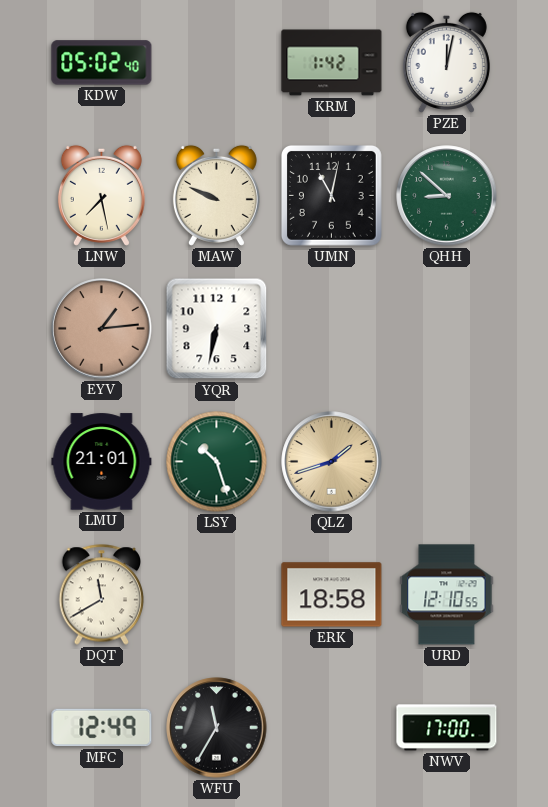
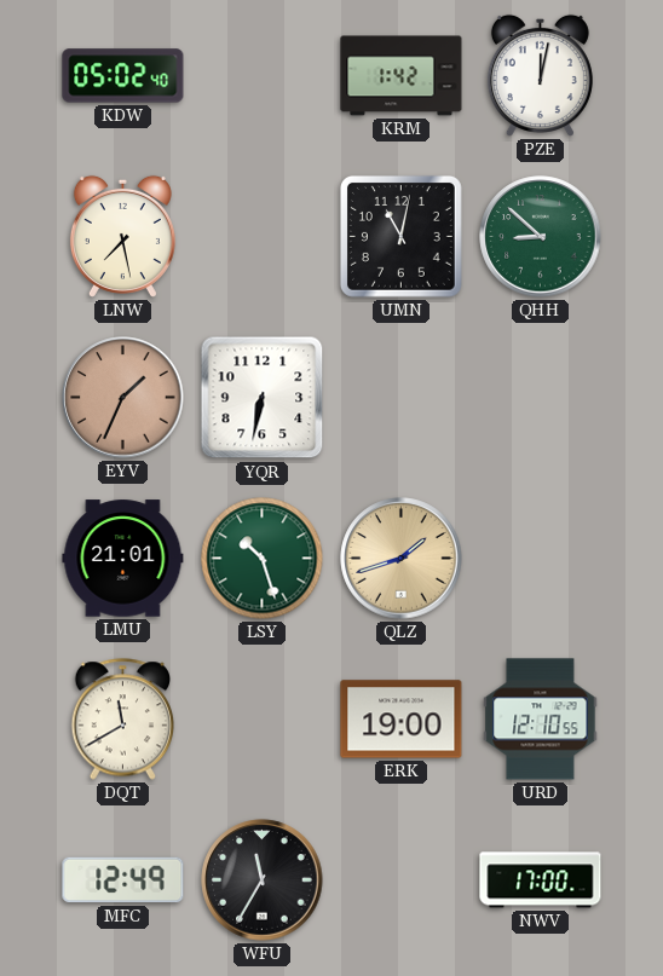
MAW: 9:49 -> none
EYV: 1:14 -> 1:34
ERK: 18:58 -> 19:00
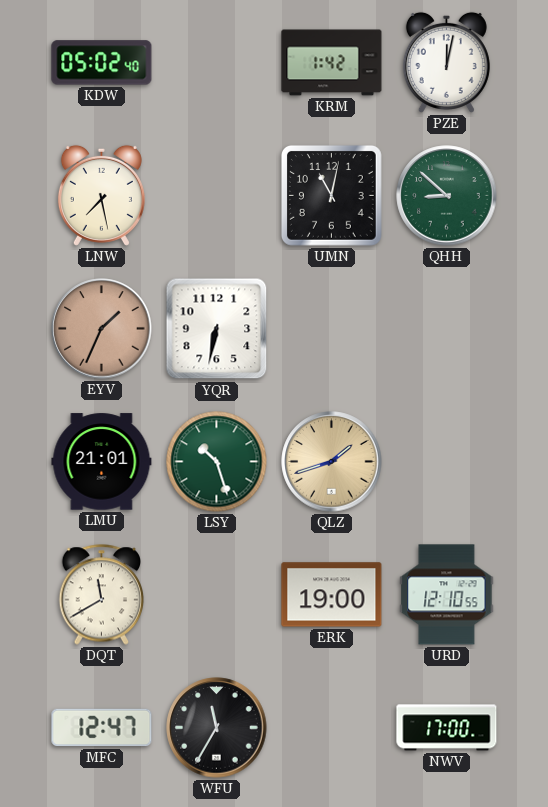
MFC: 12:49 -> 12:47
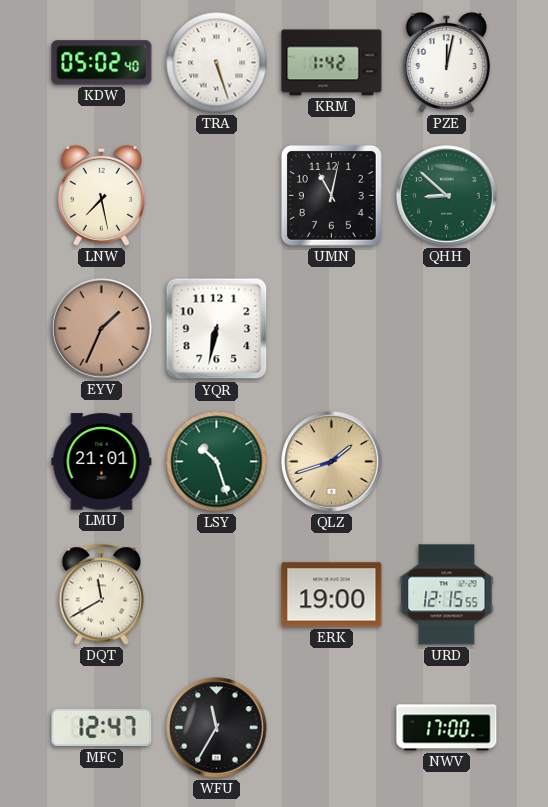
TRA: none -> 5:27
URD: 12:10 -> 12:15
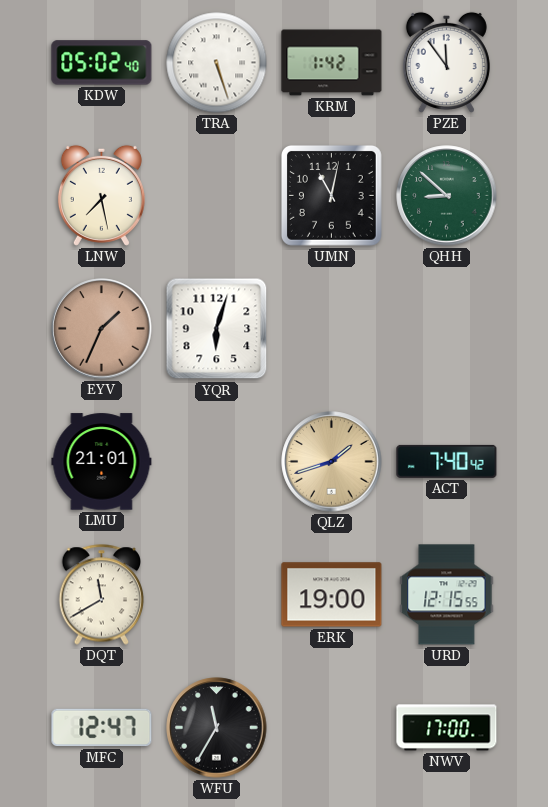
PZE: 12:02 -> 11:54
YQR: 6:32 -> 6:03
LSY: 10:27 -> none
ACT: none -> 7:40
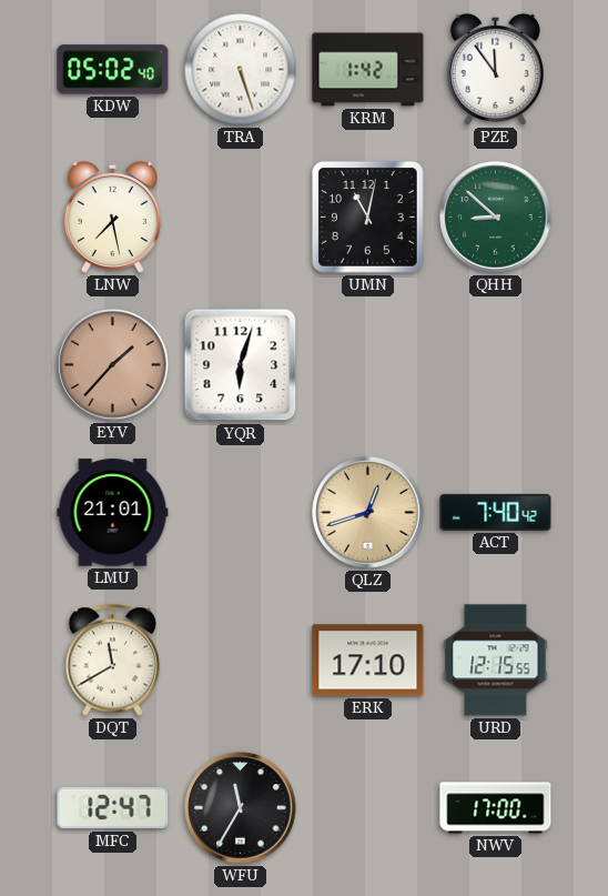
EYV: 1:34 -> 1:37
QLZ: 1:42 -> 12:42
ERK: 19:00 -> 17:10
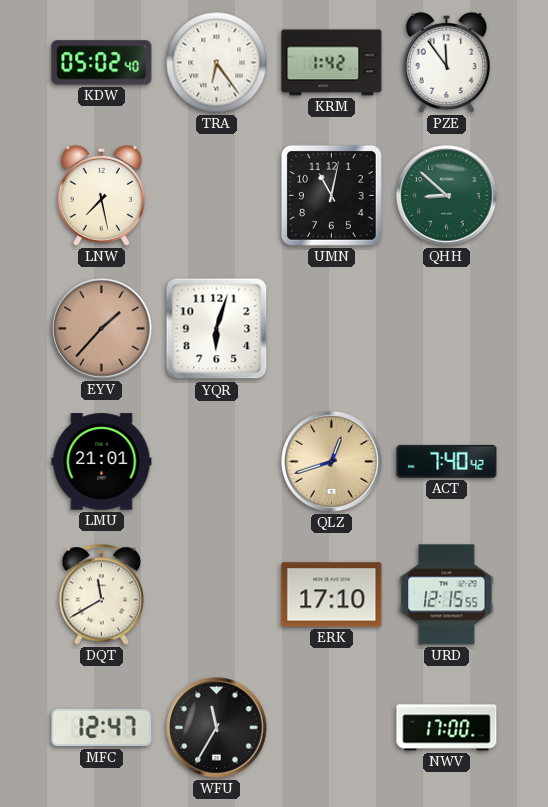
TRA: 5:27 -> 6:24
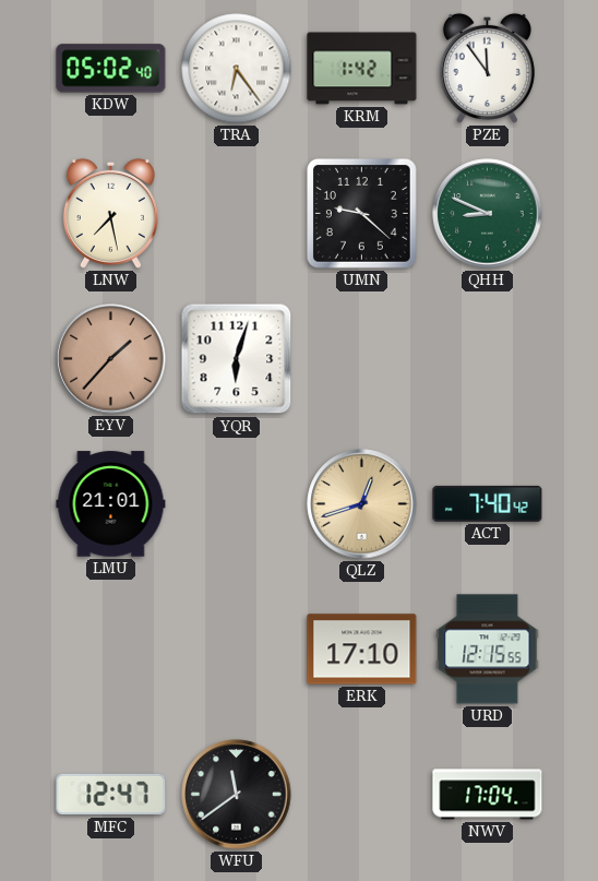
UMN: 11:02 -> 9:22
QHH: 8:52 -> 8:49
DQT: 11:40 -> none
WFU: 11:35 -> 11:39
NWV: 17:00 -> 17:04
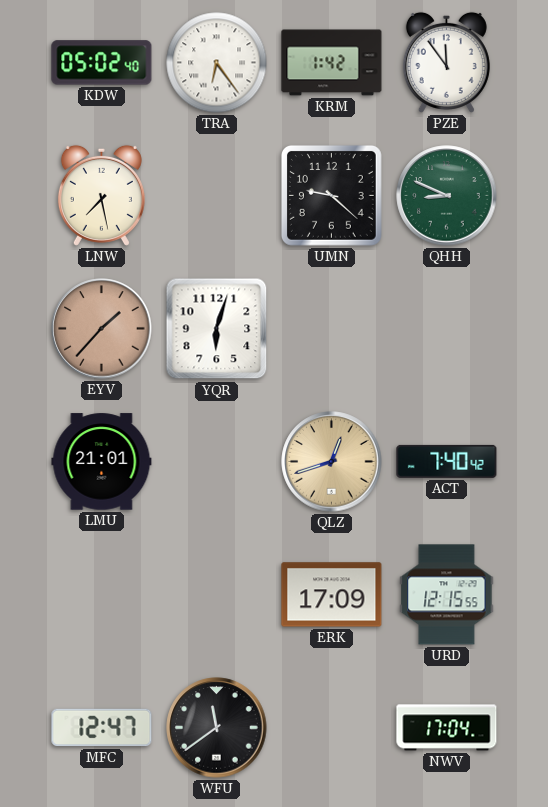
ERK: 17:10 -> 17:09
